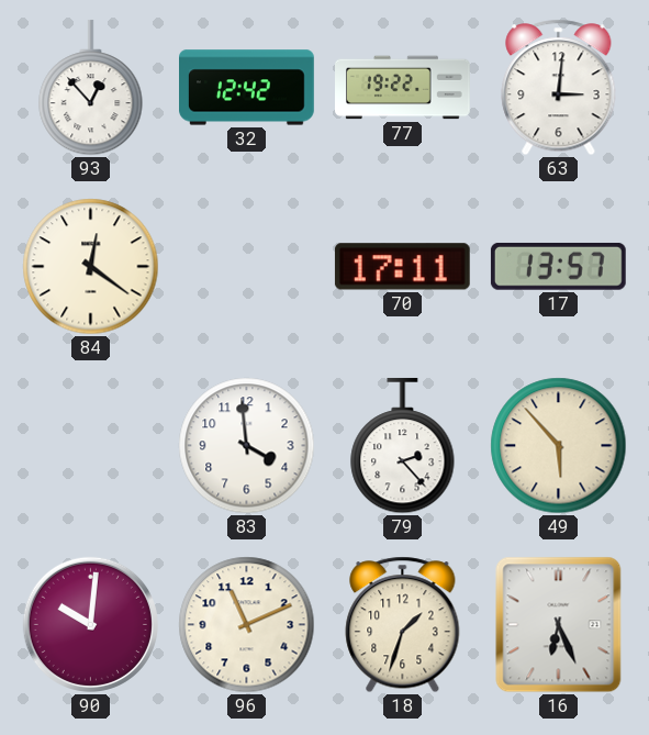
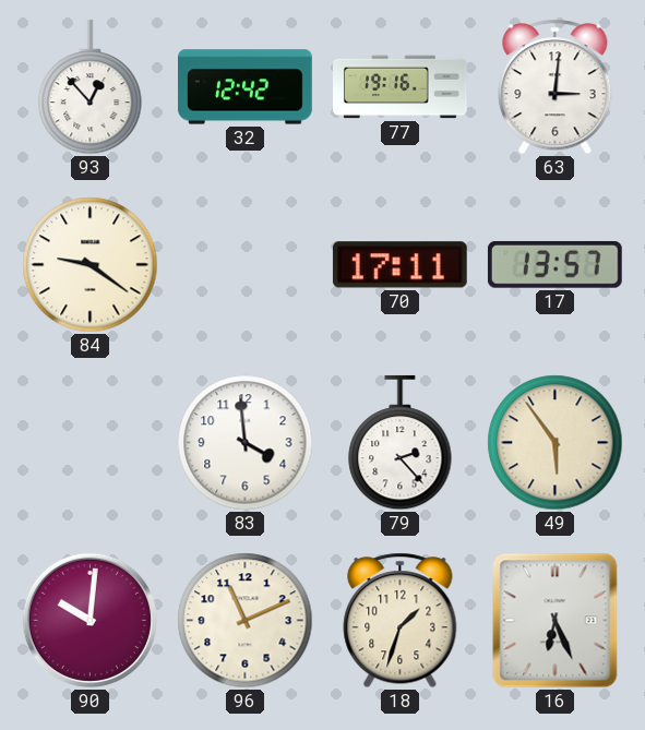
77: 19:22 -> 19:16
84: 12:21 -> 9:21
49: 5:53 -> 5:54
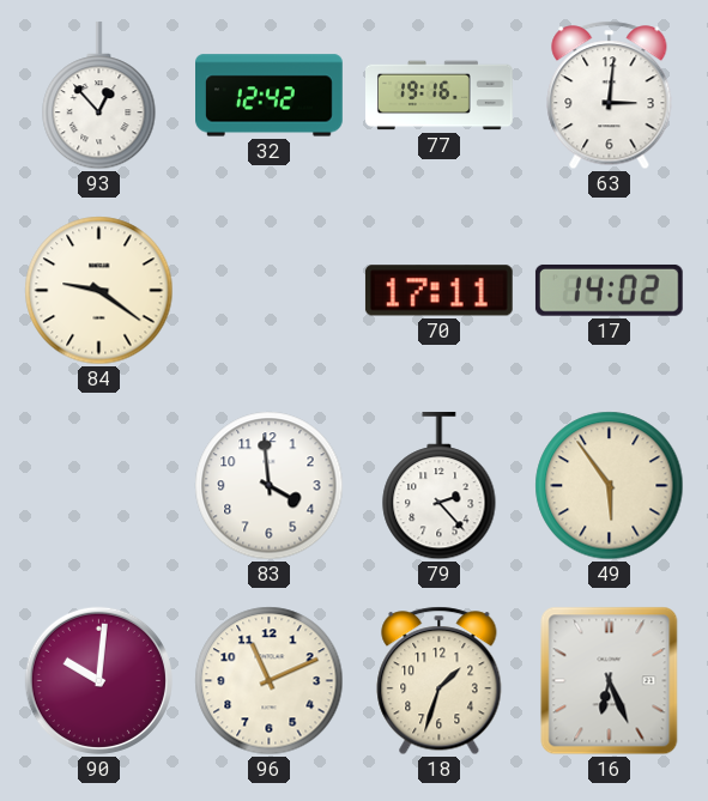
17: 13:57 -> 14:02
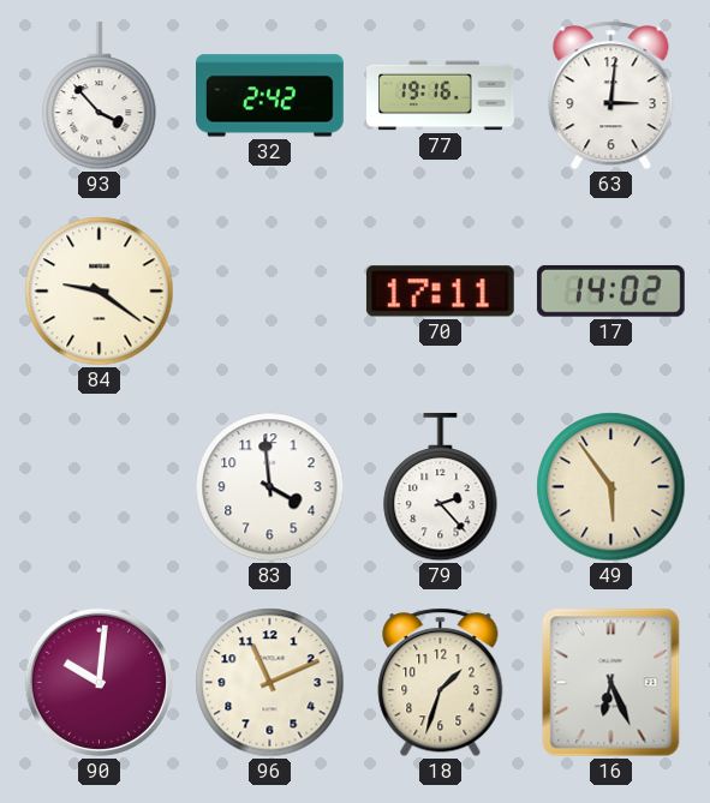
93: 12:53 -> 3:53
32: 12:42 -> 2:42
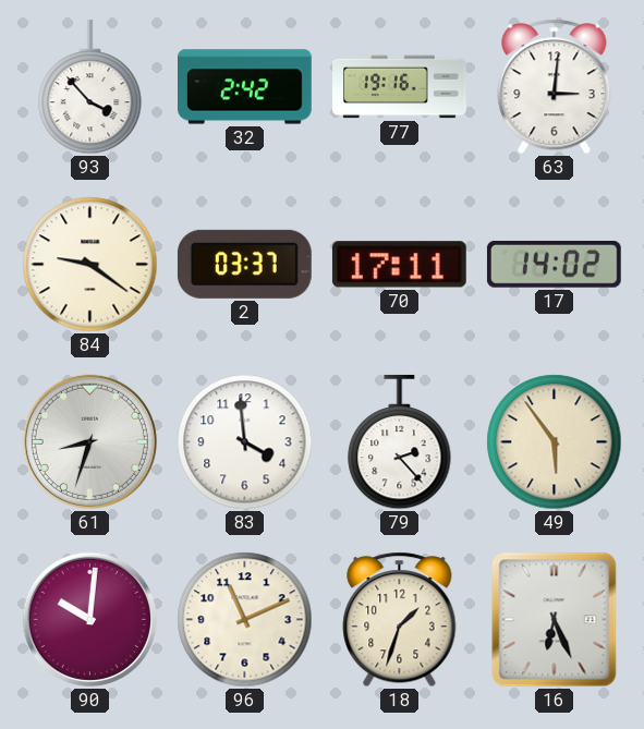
2: none -> 03:37
61: none -> 8:33
